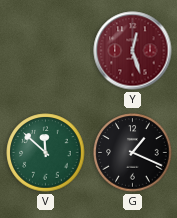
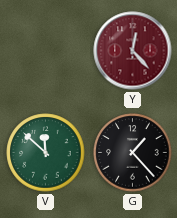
Y: 12:27 -> 12:23
G: 1:19 -> 1:23
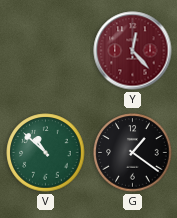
V: 11:52 -> 10:52
G: 1:23 -> 1:21
